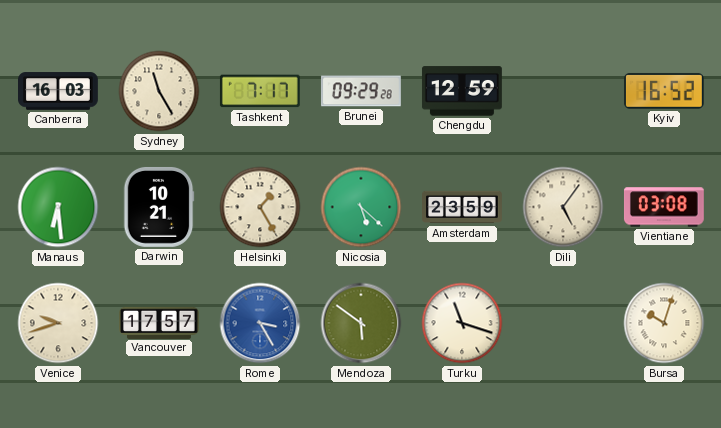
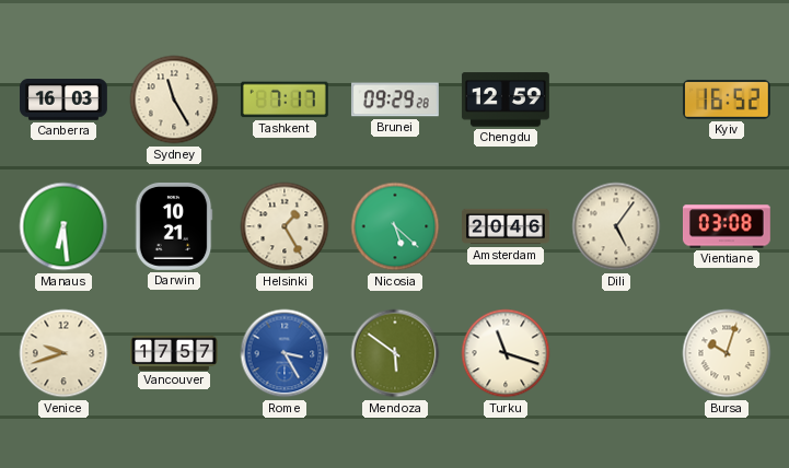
Amsterdam: 23:59 -> 20:46
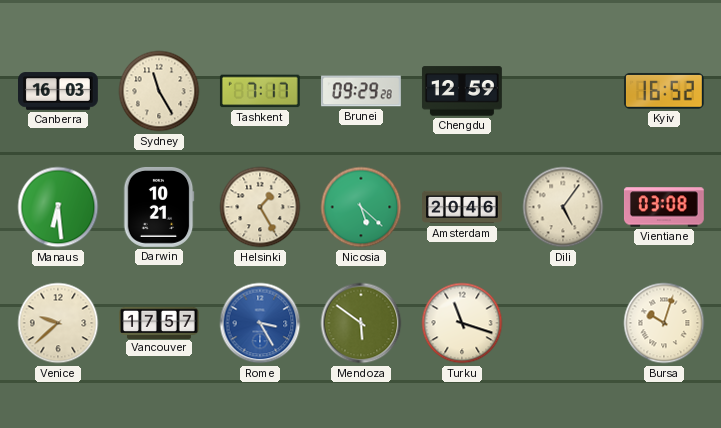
Venice: 9:42 -> 9:38
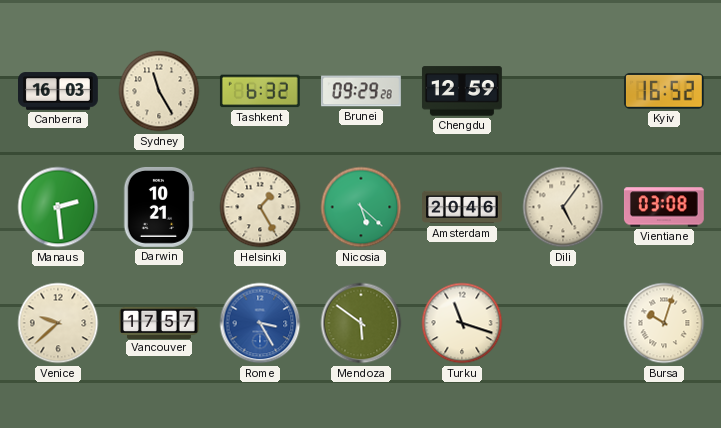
Tashkent: 7:17 -> 6:32
Manaus: 6:29 -> 2:29
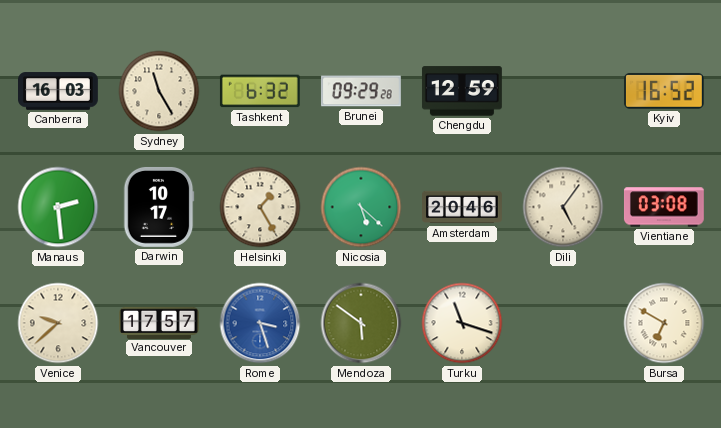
Darwin: 10:21 -> 10:17
Rome: 3:25 -> 3:27
Bursa: 10:03 -> 6:50
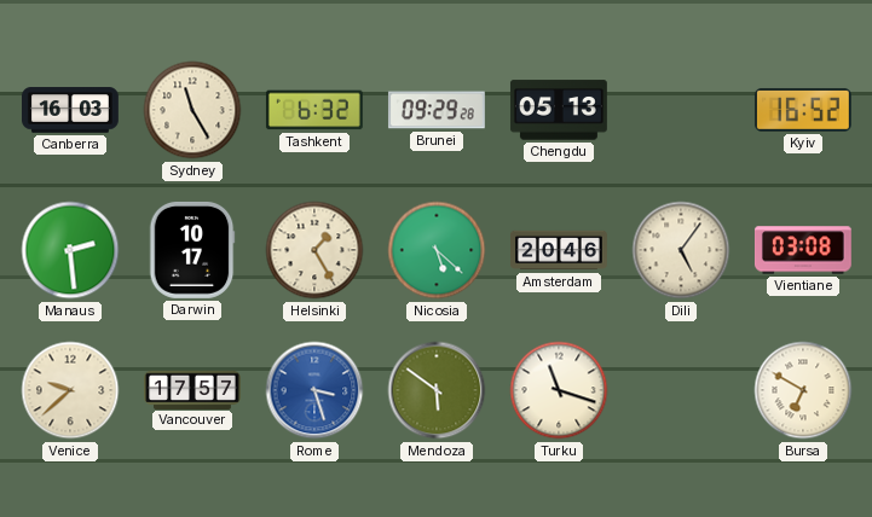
Chengdu: 12:59 -> 05:13
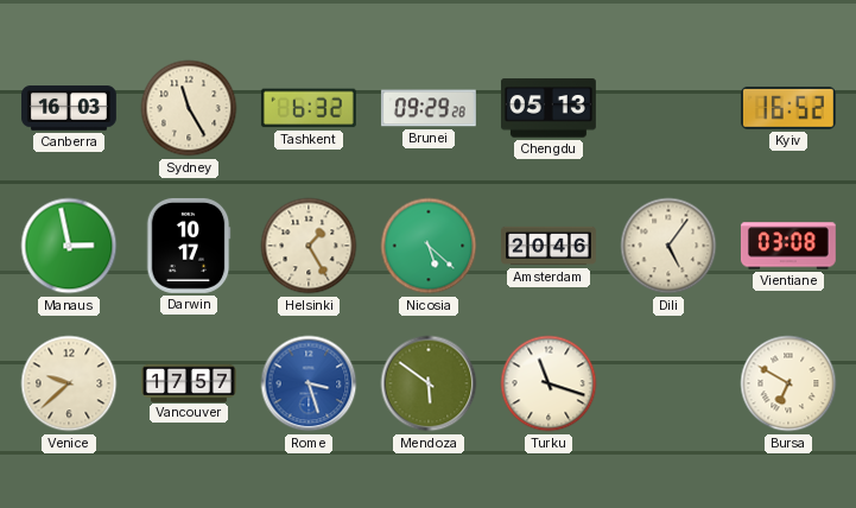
Manaus: 2:29 -> 2:58
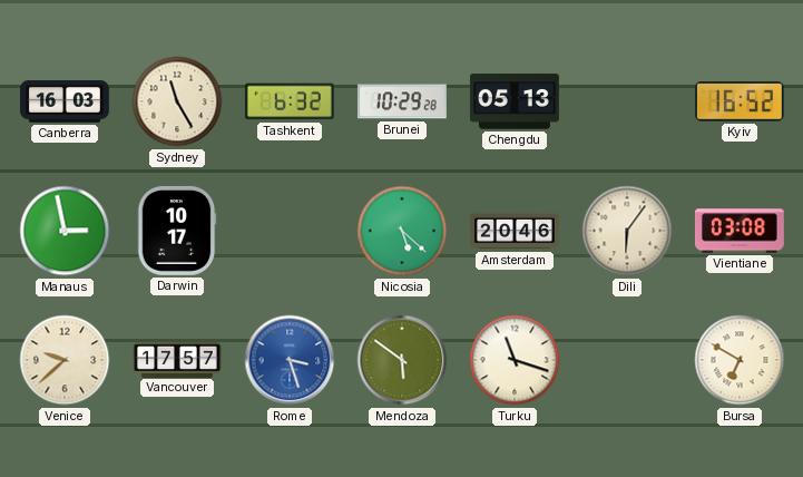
Brunei: 09:29 -> 10:29
Helsinki: 1:25 -> none
Dili: 5:06 -> 6:06
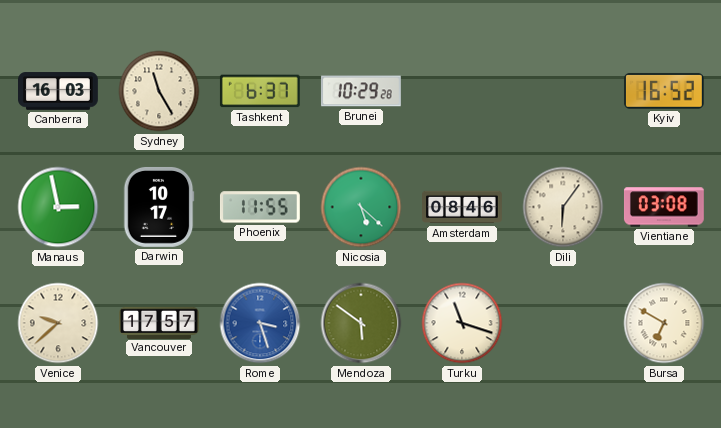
Tashkent: 6:32 -> 6:37
Chengdu: 05:13 -> none
Phoenix: none -> 11:55
Amsterdam: 20:46 -> 08:46
